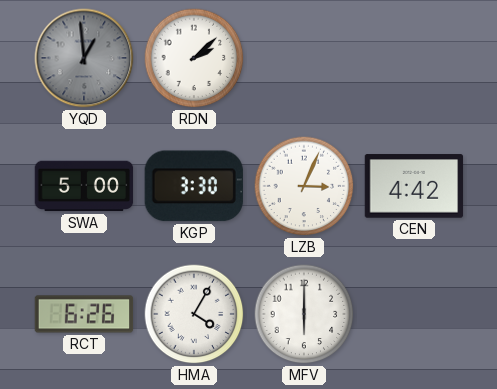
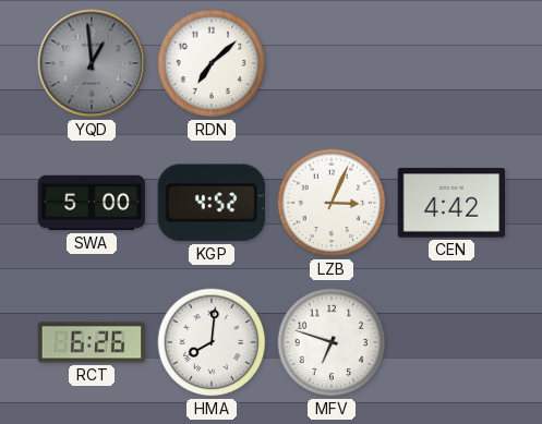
RDN: 2:08 -> 7:08
KGP: 3:30 -> 4:52
HMA: 4:05 -> 8:01
MFV: 6:00 -> 6:48
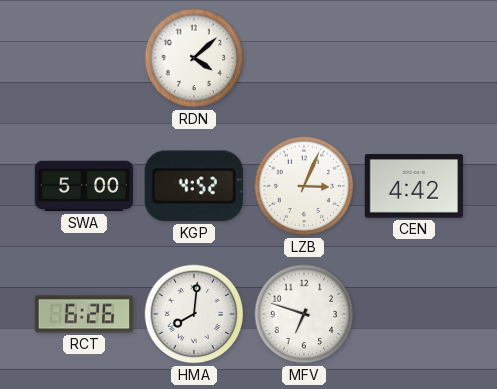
YQD: 12:59 -> none
RDN: 7:08 -> 4:08
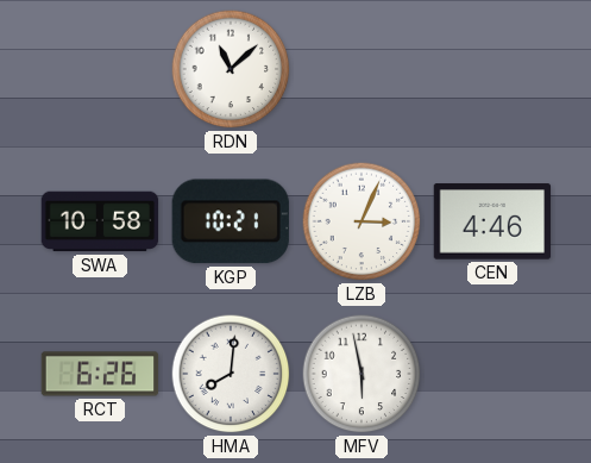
RDN: 4:08 -> 11:08
SWA: 5:00 -> 10:58
KGP: 4:52 -> 10:21
CEN: 4:42 -> 4:46
MFV: 6:48 -> 5:58
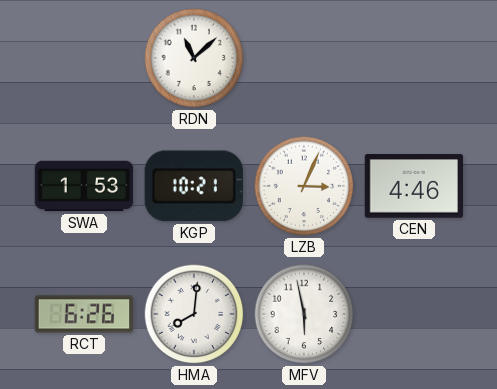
SWA: 10:58 -> 1:53
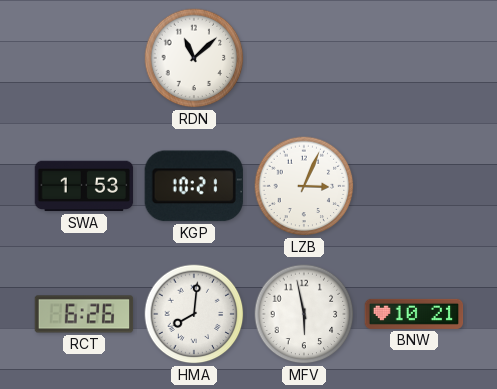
CEN: 4:46 -> none
BNW: none -> 10:21
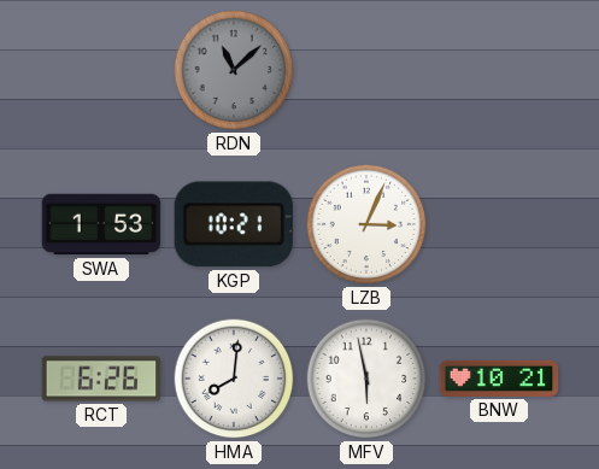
RDN dial: white -> grey
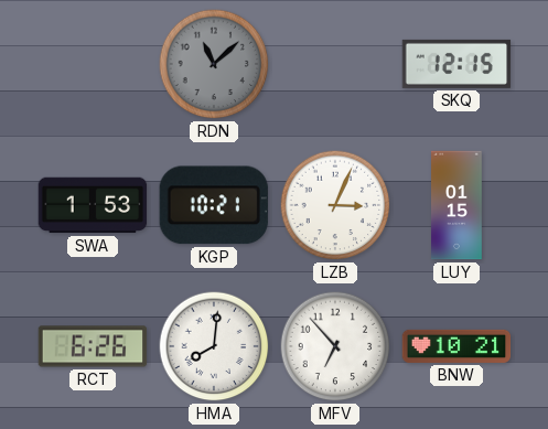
SKQ: none -> 12:15
LUY: none -> 01:15
MFV: 5:58 -> 6:53
